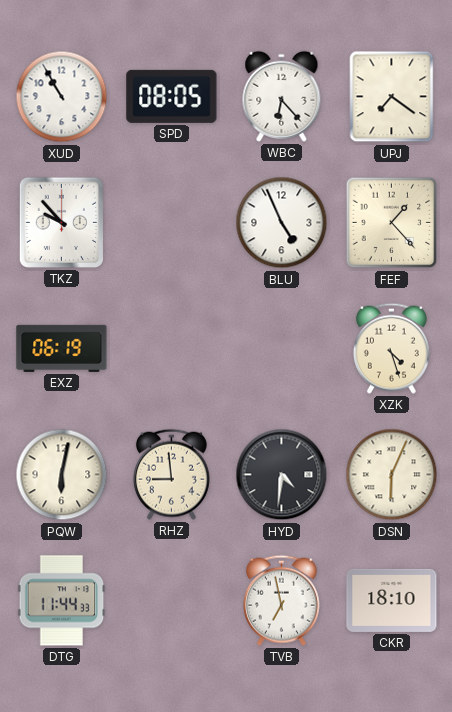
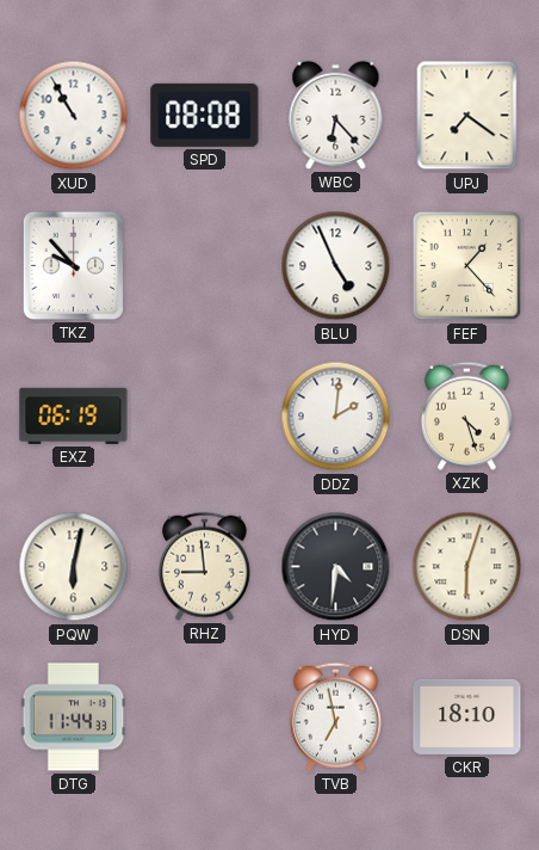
SPD: 08:05 -> 08:08
DDZ: none -> 2:01
DSN: 6:04 -> 6:03
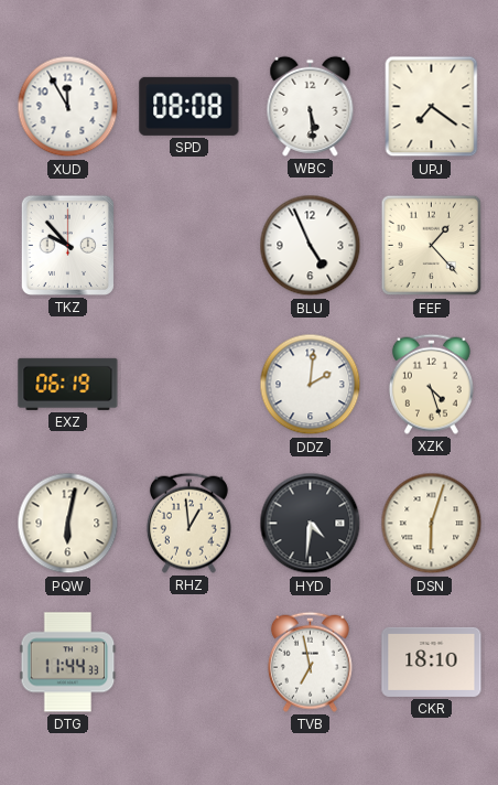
XUD: 10:55 -> 11:55
WBC: 6:23 -> 5:29
RHZ: 8:59 -> 12:59
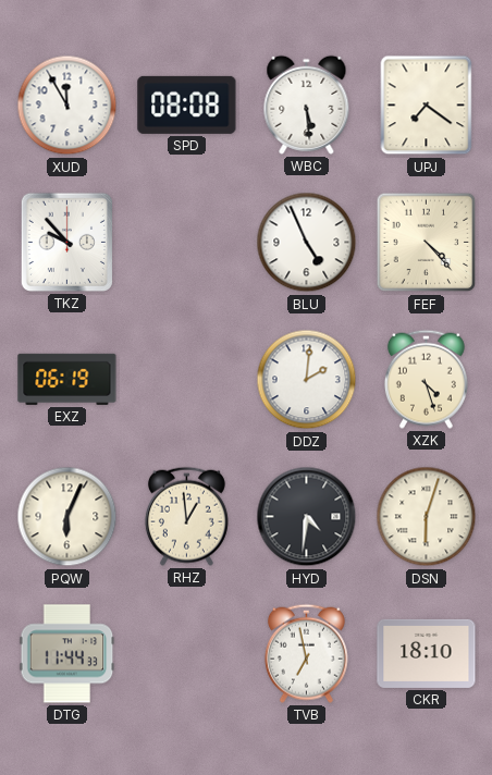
FEF: 1:23 -> 4:23
PQW: 6:02 -> 6:04
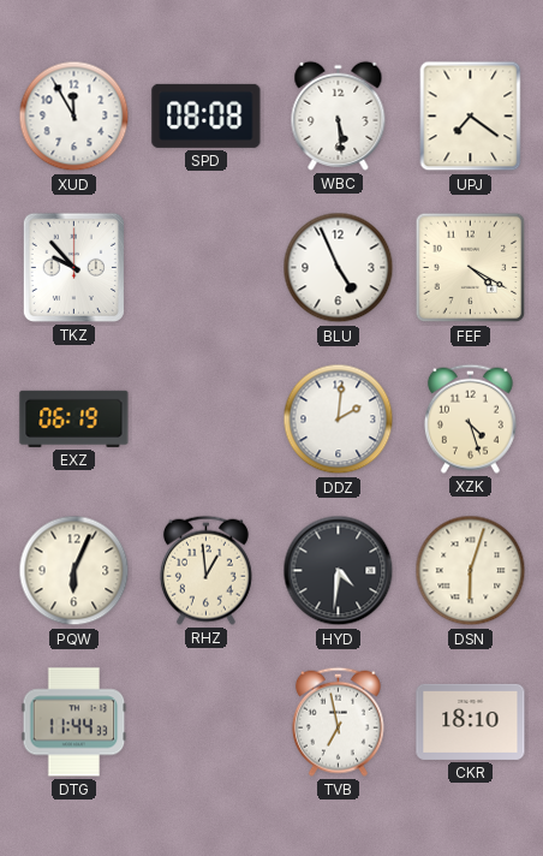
FEF: 4:23 -> 4:20
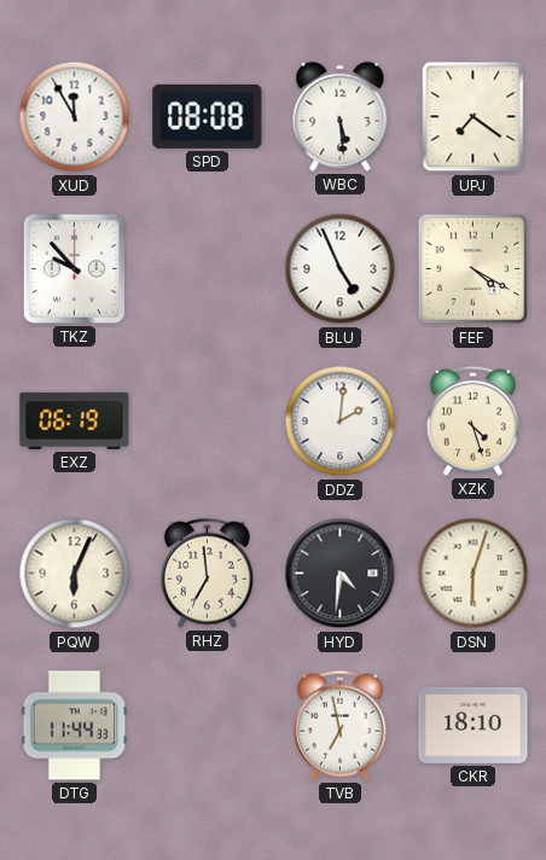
RHZ: 12:59 -> 6:59
